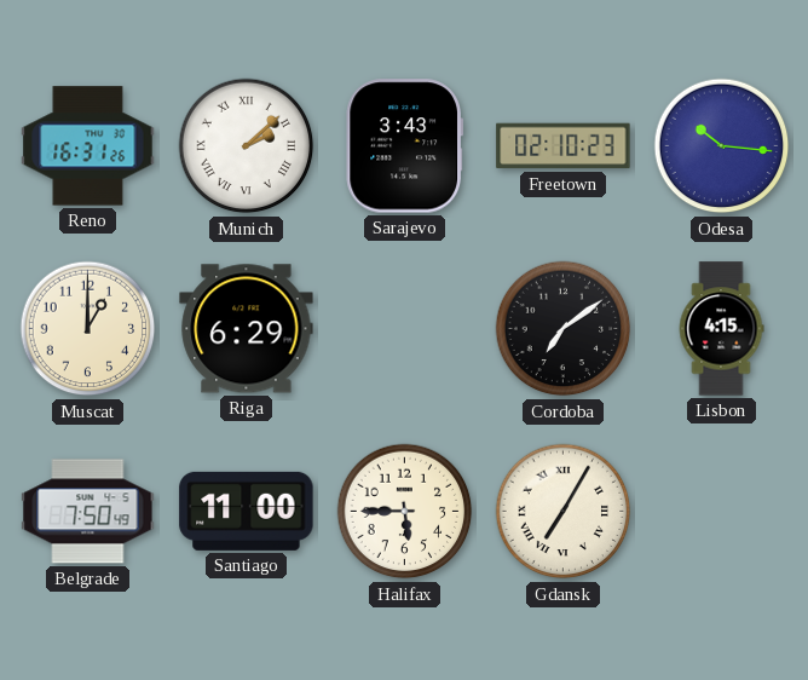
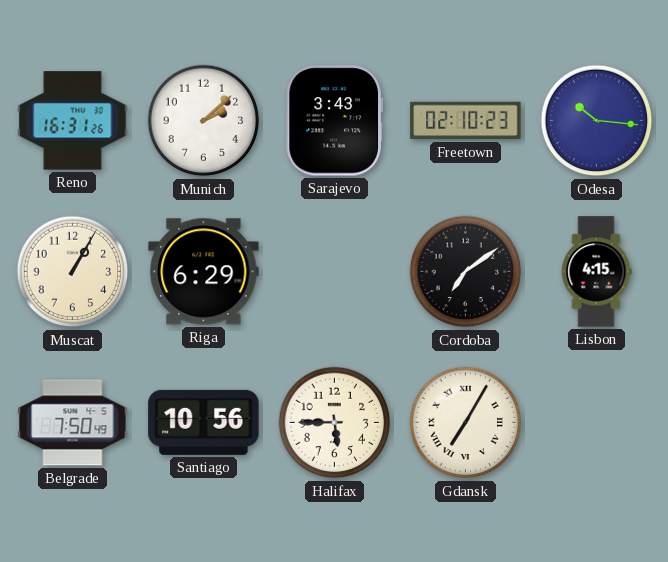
Munich numerals: Roman -> Arabic
Muscat: 1:00 -> 1:05
Santiago: 11:00 -> 10:56
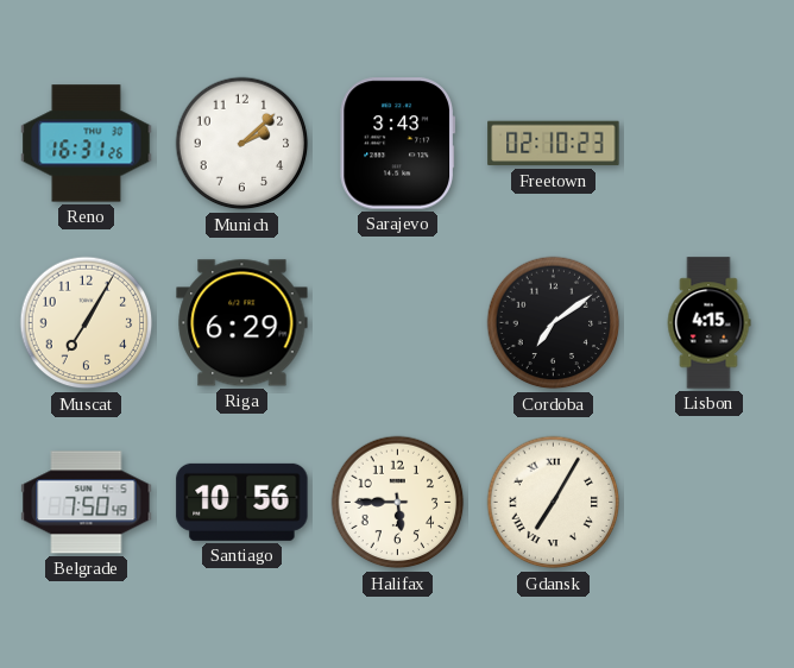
Odesa: 10:16 -> none
Muscat: 1:05 -> 7:05
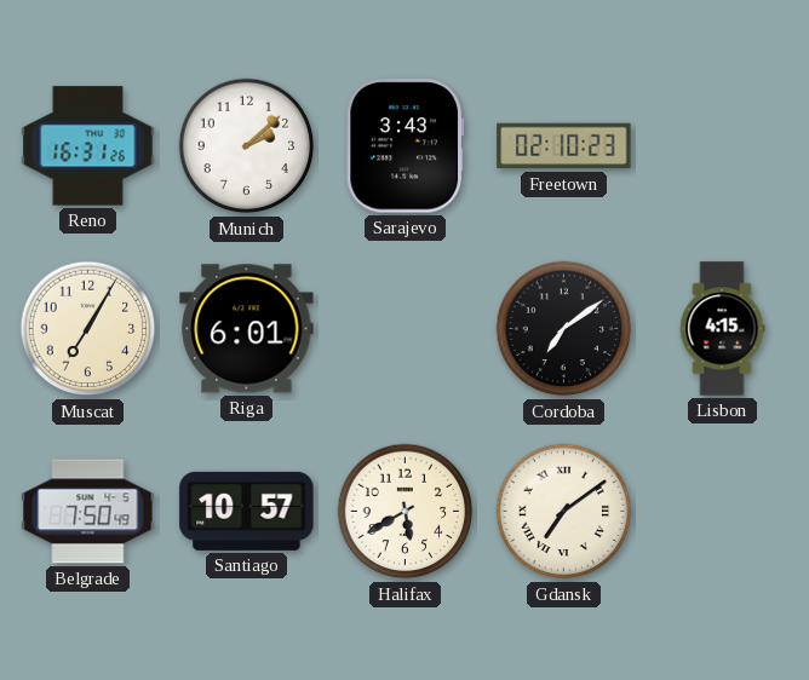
Riga: 6:29 -> 6:01
Santiago: 10:56 -> 10:57
Halifax: 5:45 -> 5:40
Gdansk: 7:05 -> 7:09
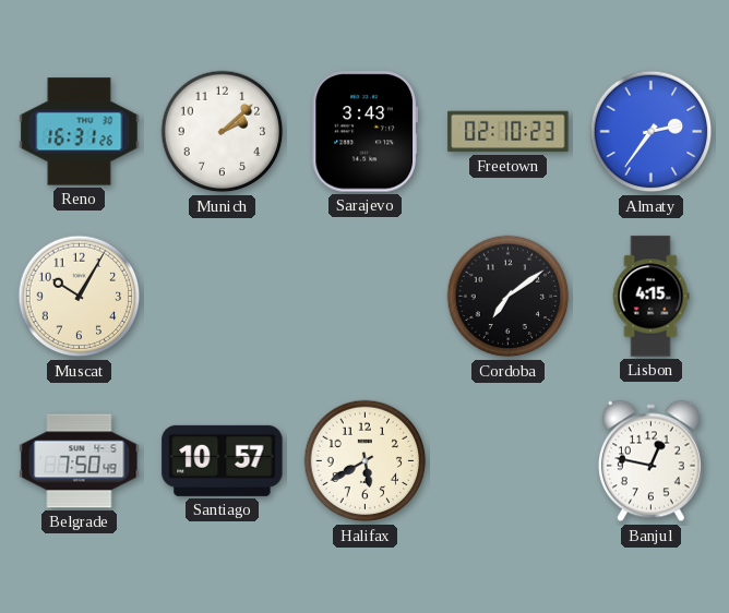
Almaty: none -> 2:36
Muscat: 7:05 -> 10:05
Riga: 6:01 -> none
Gdansk: 7:09 -> none
Banjul: none -> 12:47
